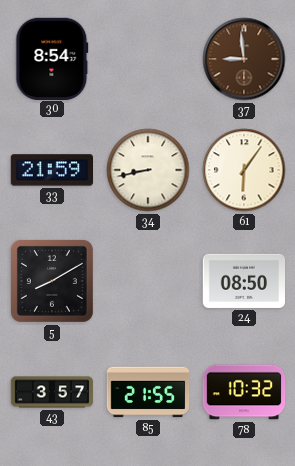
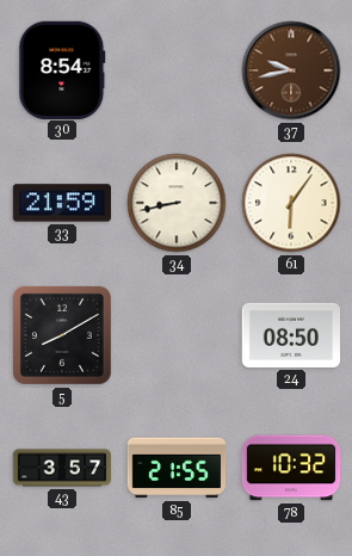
37: 8:59 -> 9:43
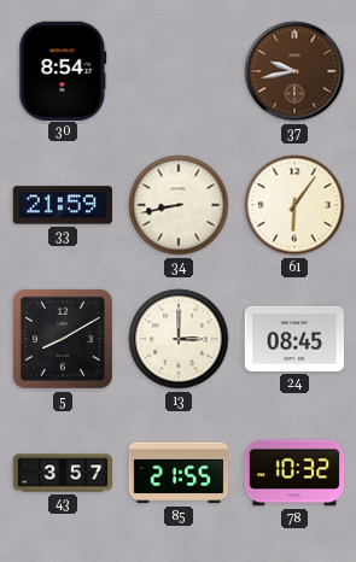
13: none -> 3:00
24: 08:50 -> 08:45
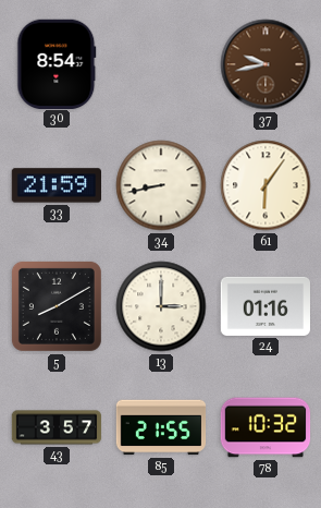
24: 08:45 -> 01:16
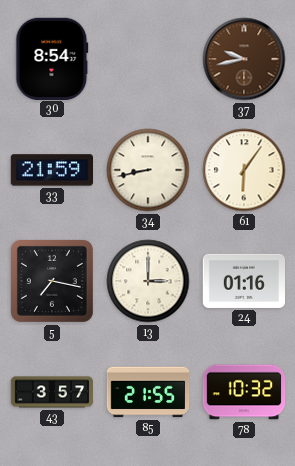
5: 8:10 -> 7:17
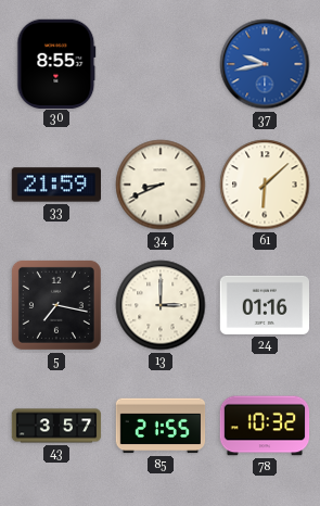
30: 8:54 -> 8:55
37 dial: brown -> blue
34: 8:43 -> 8:41
61: 6:06 -> 6:08
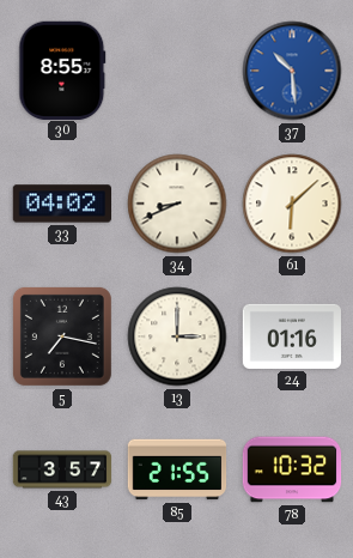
37: 9:43 -> 10:29
33: 21:59 -> 04:02
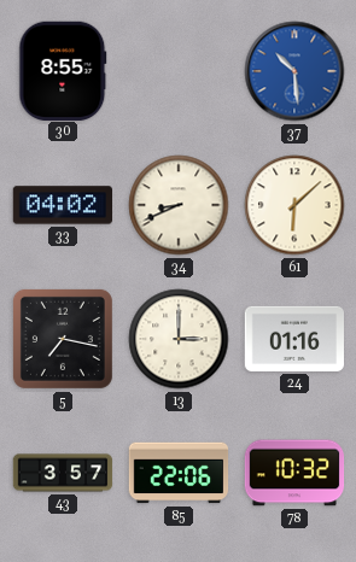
85: 21:55 -> 22:06
